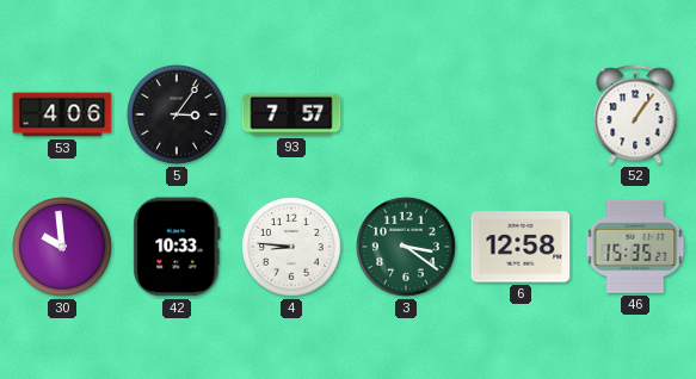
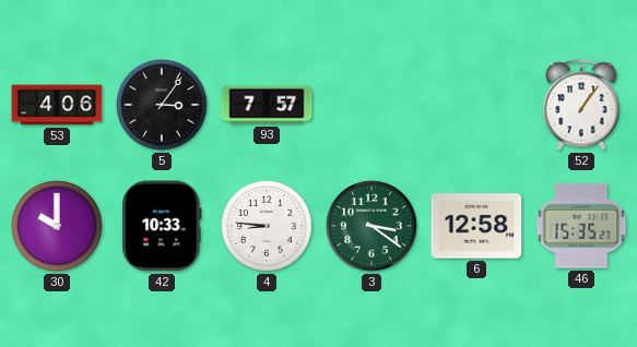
30: 9:59 -> 10:00
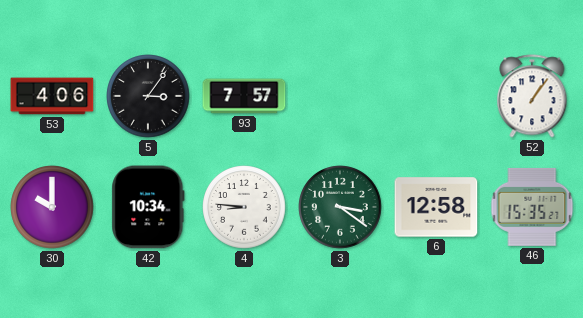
42: 10:33 -> 10:34
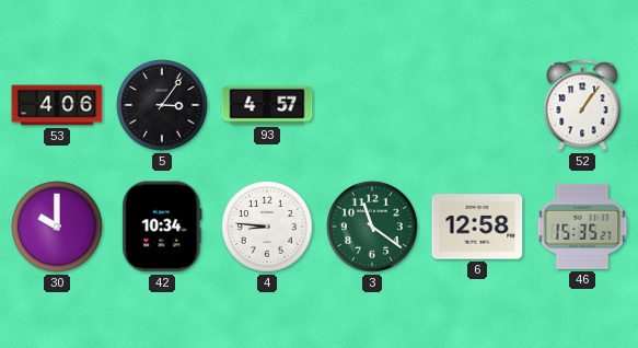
93: 7:57 -> 4:57
3: 3:21 -> 11:21
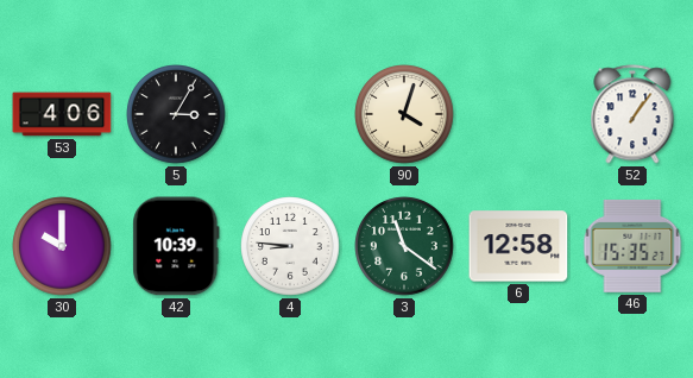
5: 3:06 -> 3:05
93: 4:57 -> none
90: none -> 4:03
42: 10:34 -> 10:39
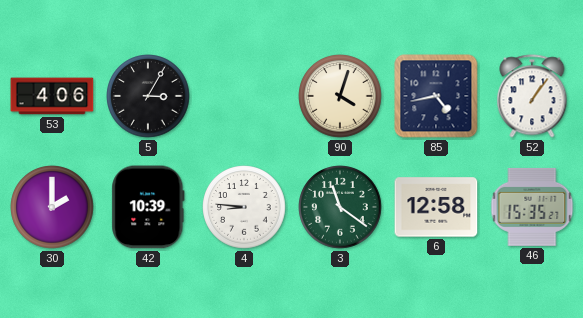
85: none -> 4:43
30: 10:00 -> 2:00
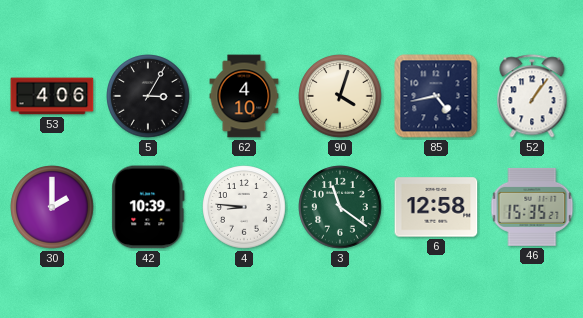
62: none -> 4:10
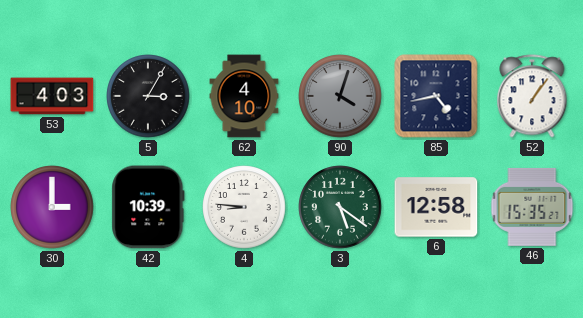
53: 4:06 -> 4:03
90 dial: cream -> grey
30: 2:00 -> 3:00
3: 11:21 -> 5:21
